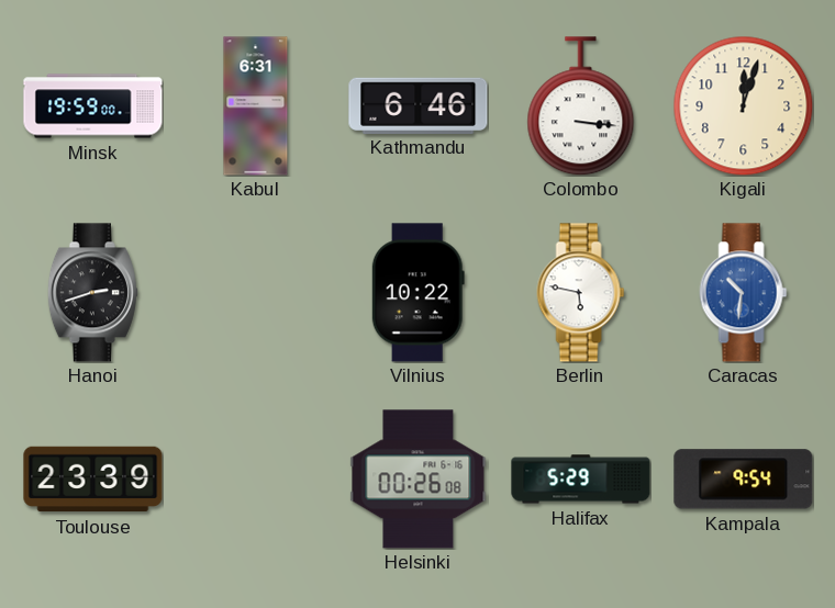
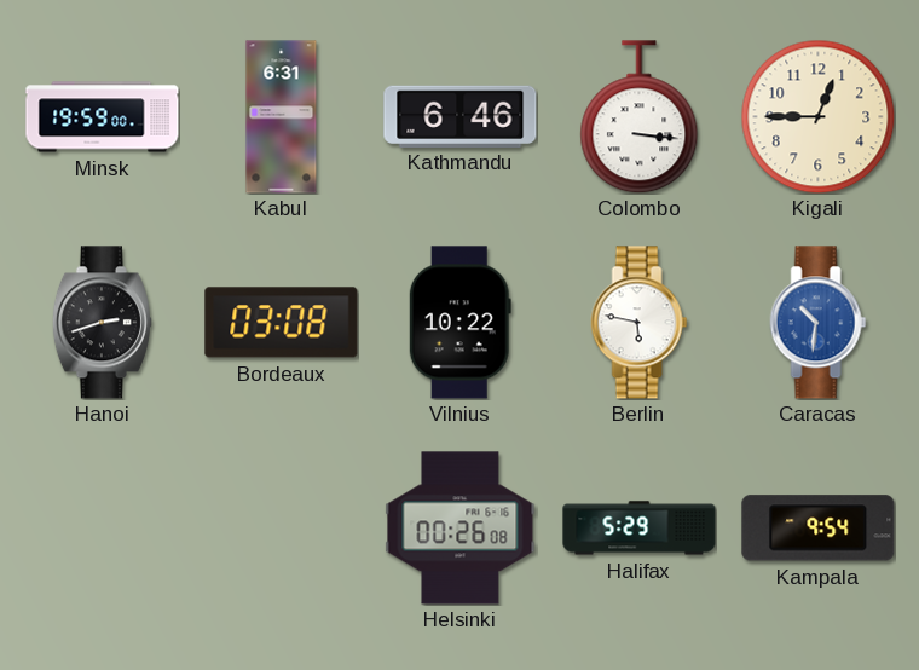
Kigali: 12:03 -> 12:45
Bordeaux: none -> 03:08
Toulouse: 23:39 -> none
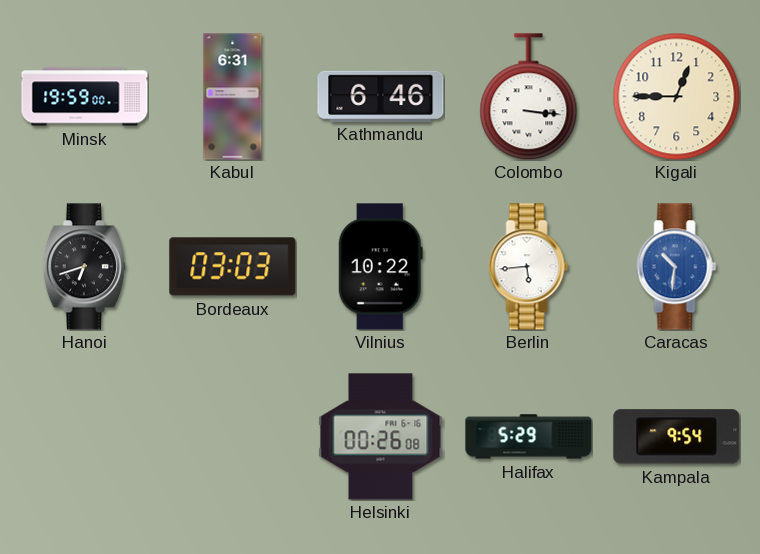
Hanoi: 2:42 -> 6:42
Bordeaux: 03:08 -> 03:03
Berlin: 5:47 -> 5:44
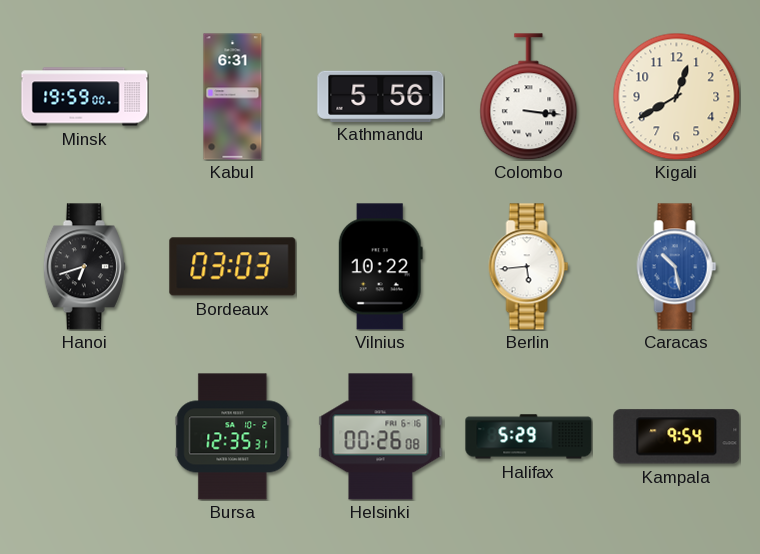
Kathmandu: 6:46 -> 5:56
Kigali: 12:45 -> 12:40
Caracas: 10:31 -> 10:28
Bursa: none -> 12:35
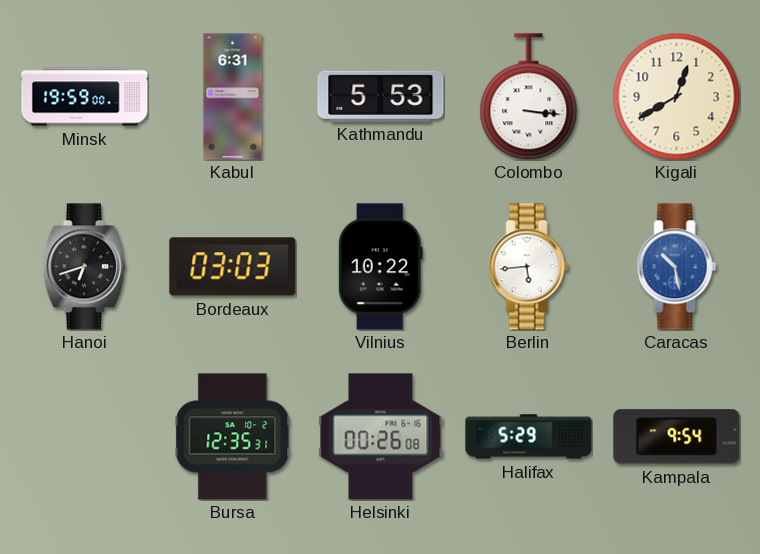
Kathmandu: 5:56 -> 5:53
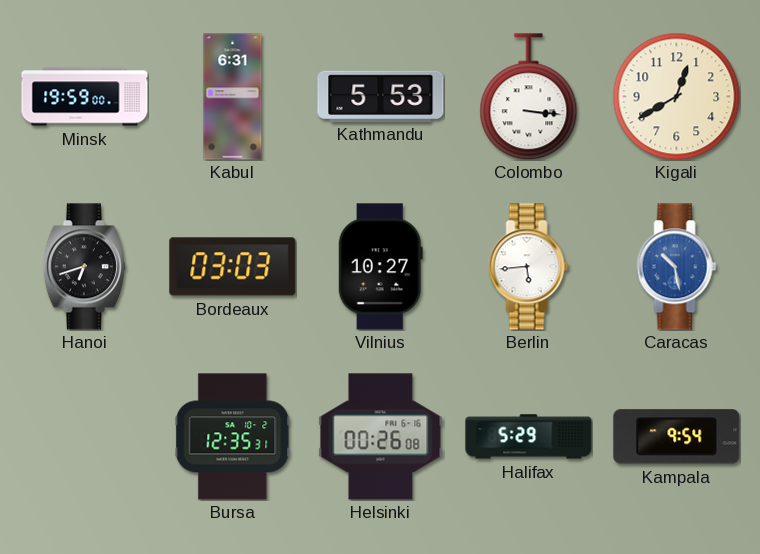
Vilnius: 10:22 -> 10:27
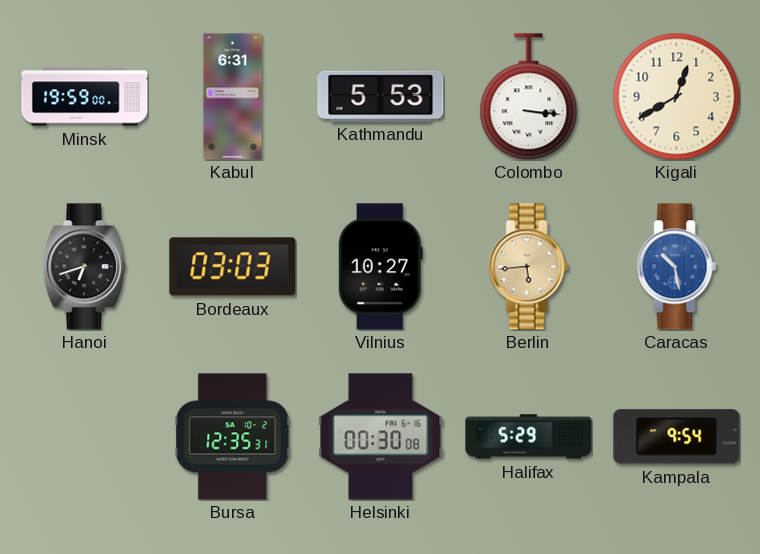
Berlin dial: white -> champagne
Helsinki: 00:26 -> 00:30
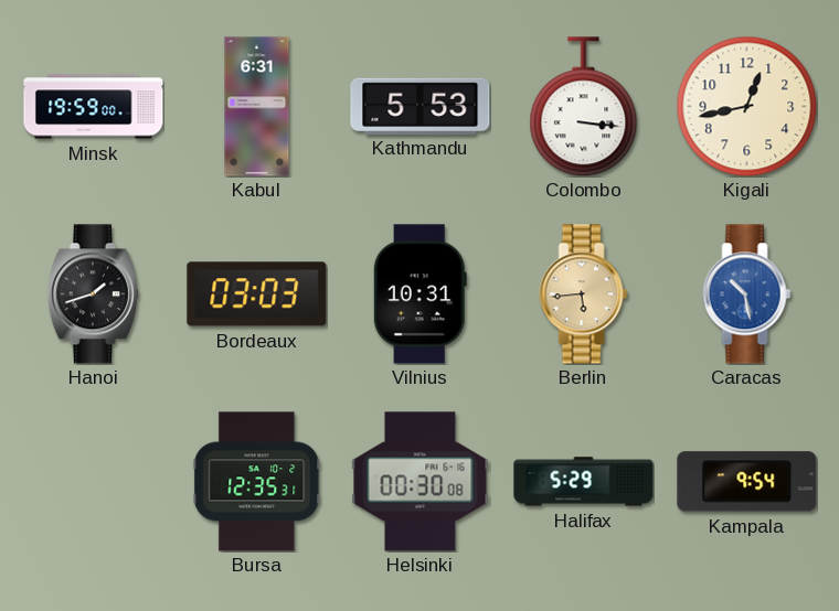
Kigali: 12:40 -> 12:43
Hanoi: 6:42 -> 1:42
Vilnius: 10:27 -> 10:31
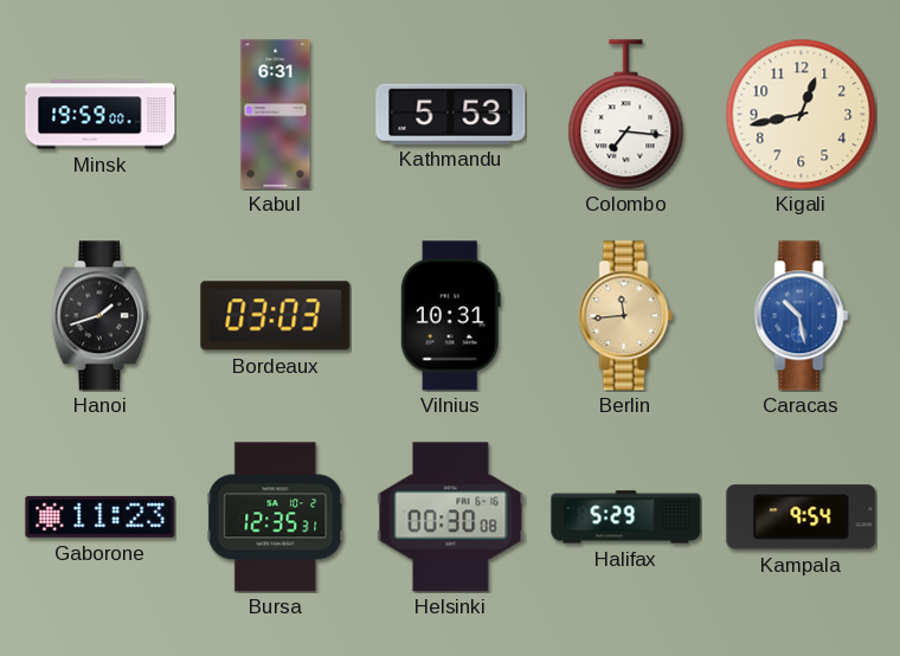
Colombo: 3:16 -> 7:16
Berlin: 5:44 -> 11:44
Gaborone: none -> 11:23
